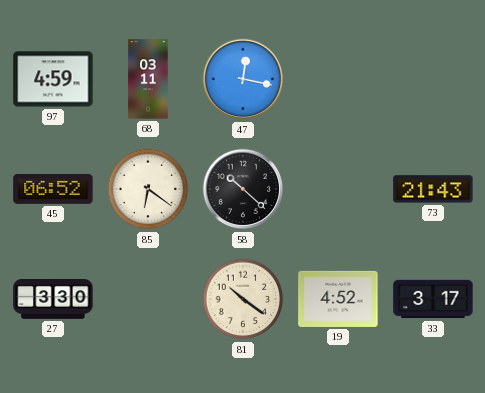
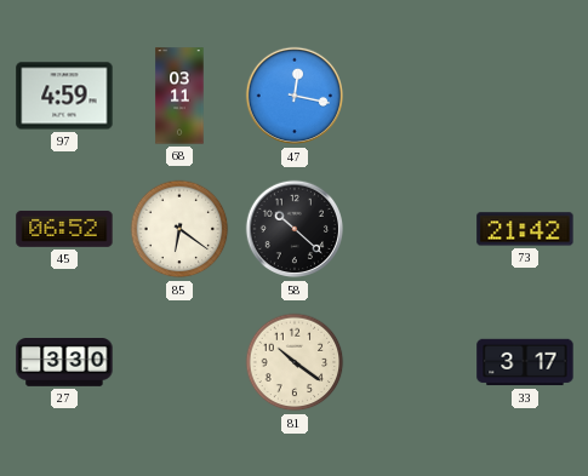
73: 21:43 -> 21:42
19: 4:52 -> none
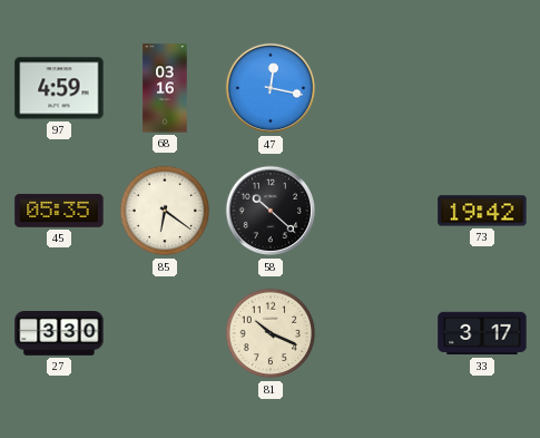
68: 03:11 -> 03:16
45: 06:52 -> 05:35
73: 21:42 -> 19:42
81: 10:21 -> 10:19
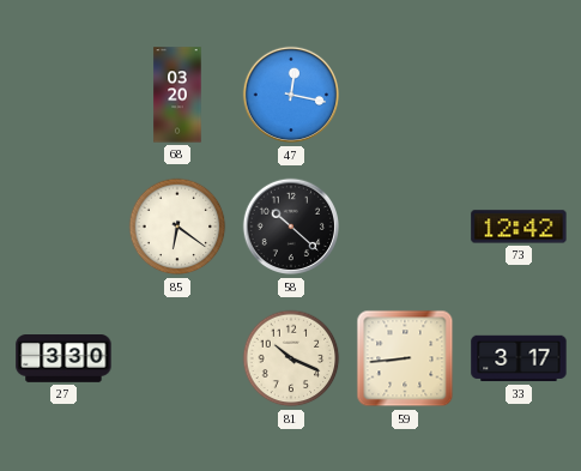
97: 4:59 -> none
68: 03:16 -> 03:20
45: 05:35 -> none
73: 19:42 -> 12:42
59: none -> 8:44
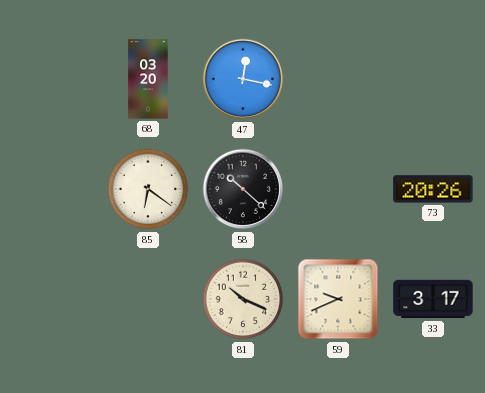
73: 12:42 -> 20:26
27: 3:30 -> none
59: 8:44 -> 9:41
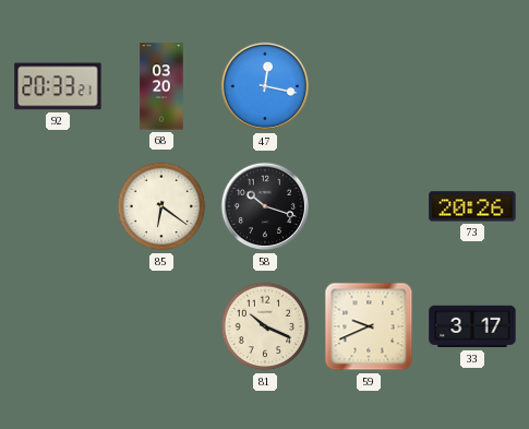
92: none -> 20:33
58: 10:22 -> 10:18
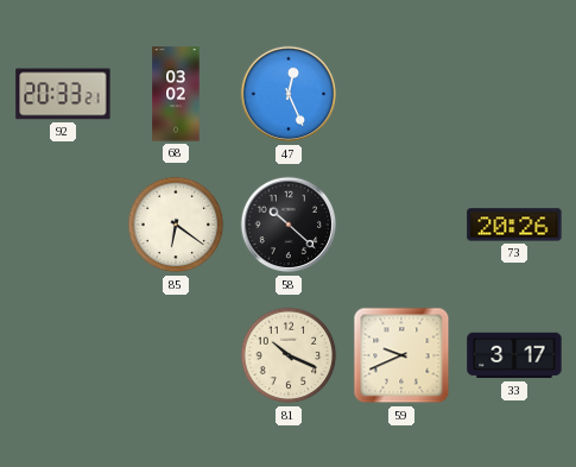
68: 03:20 -> 03:02
47: 12:17 -> 12:26
58: 10:18 -> 10:22
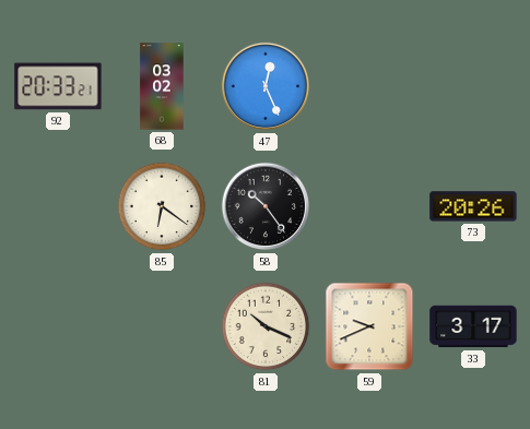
58: 10:22 -> 10:24
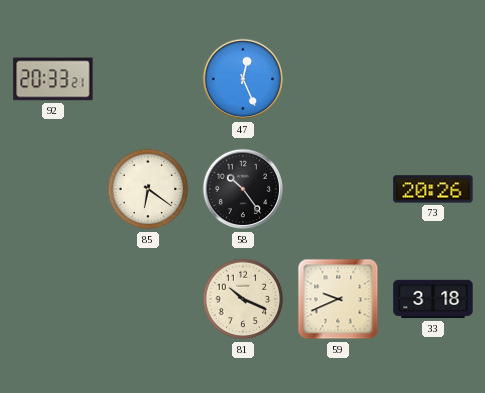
68: 03:02 -> none
33: 3:17 -> 3:18
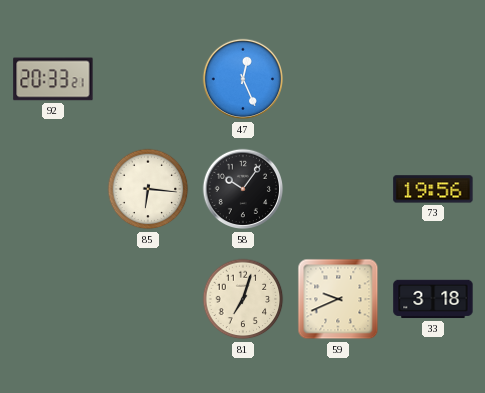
85: 6:21 -> 6:16
58: 10:24 -> 10:06
73: 20:26 -> 19:56
81: 10:19 -> 7:03
